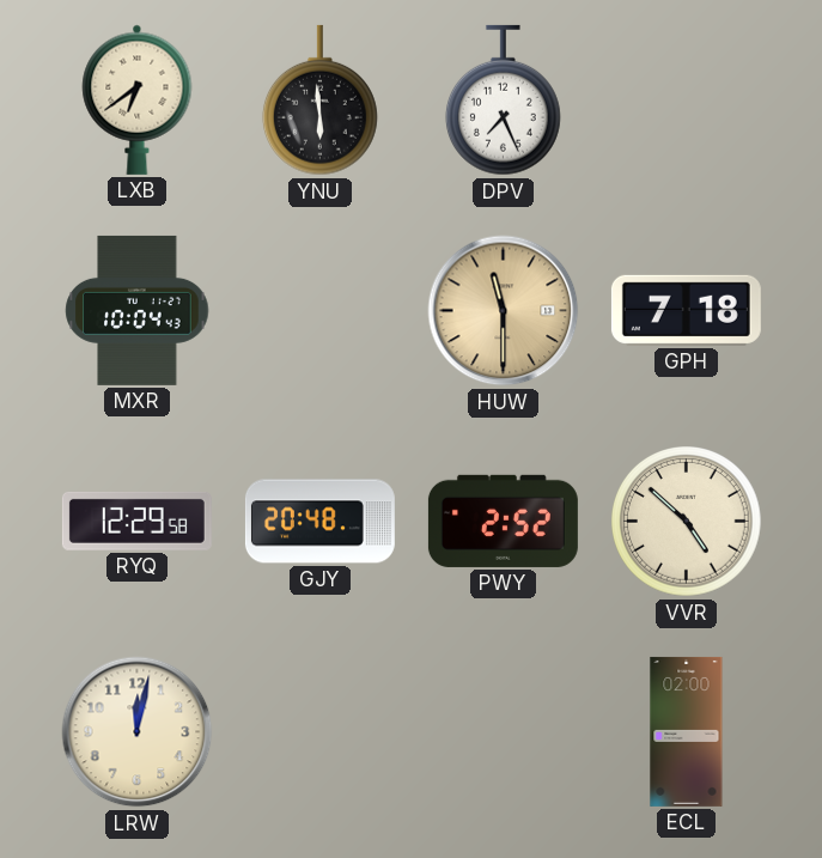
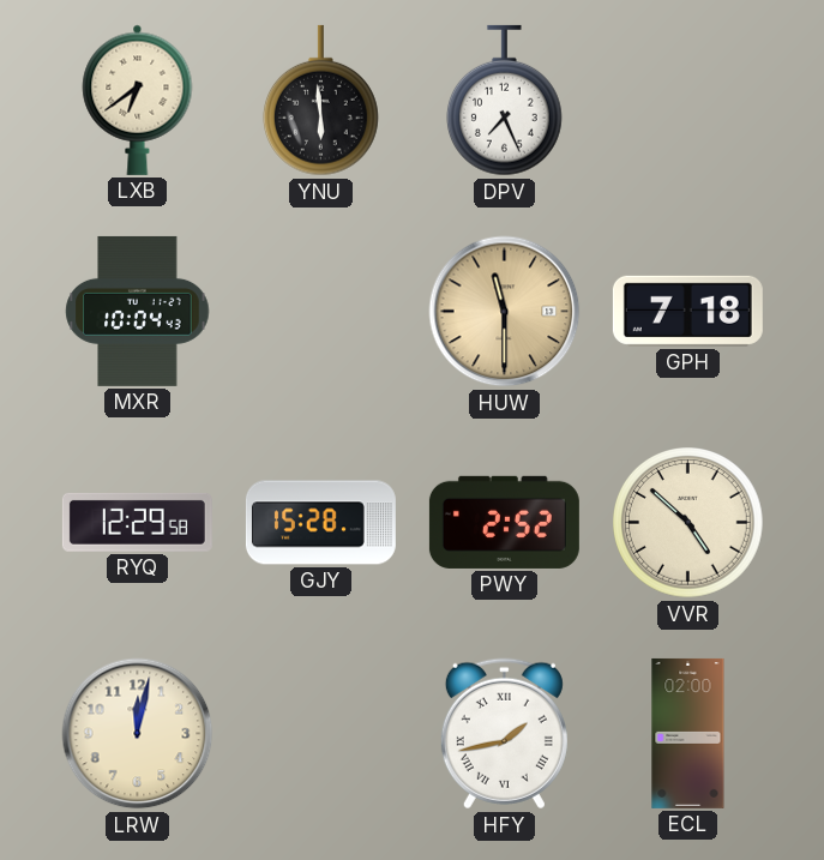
GJY: 20:48 -> 15:28
HFY: none -> 1:43
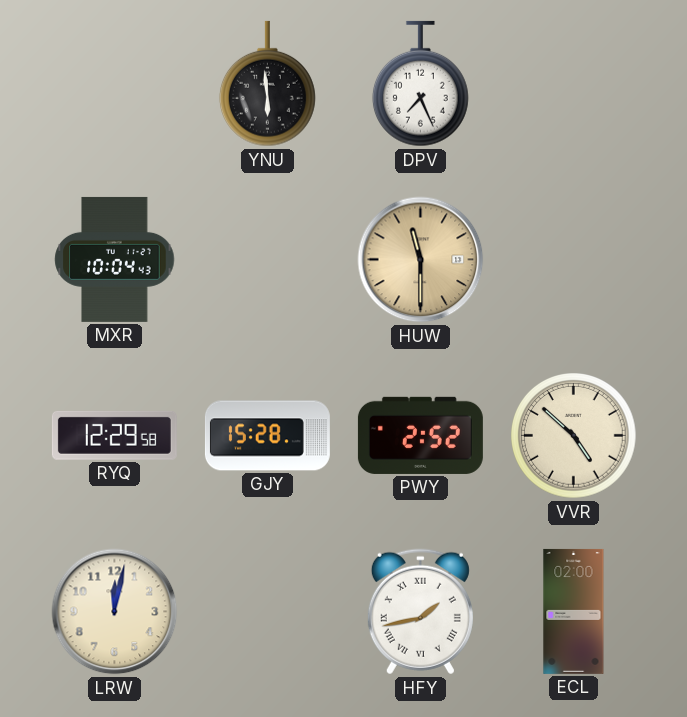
LXB: 6:39 -> none
GPH: 7:18 -> none
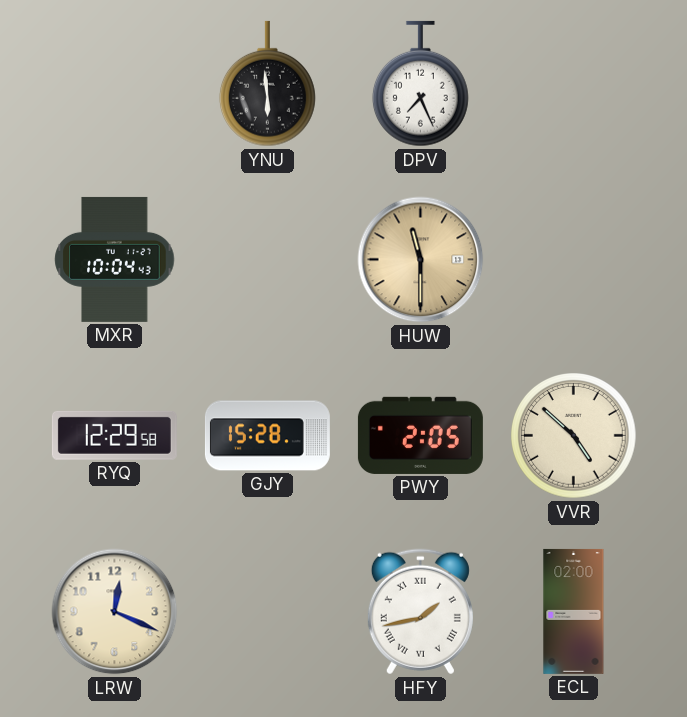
PWY: 2:52 -> 2:05
LRW: 12:02 -> 12:19
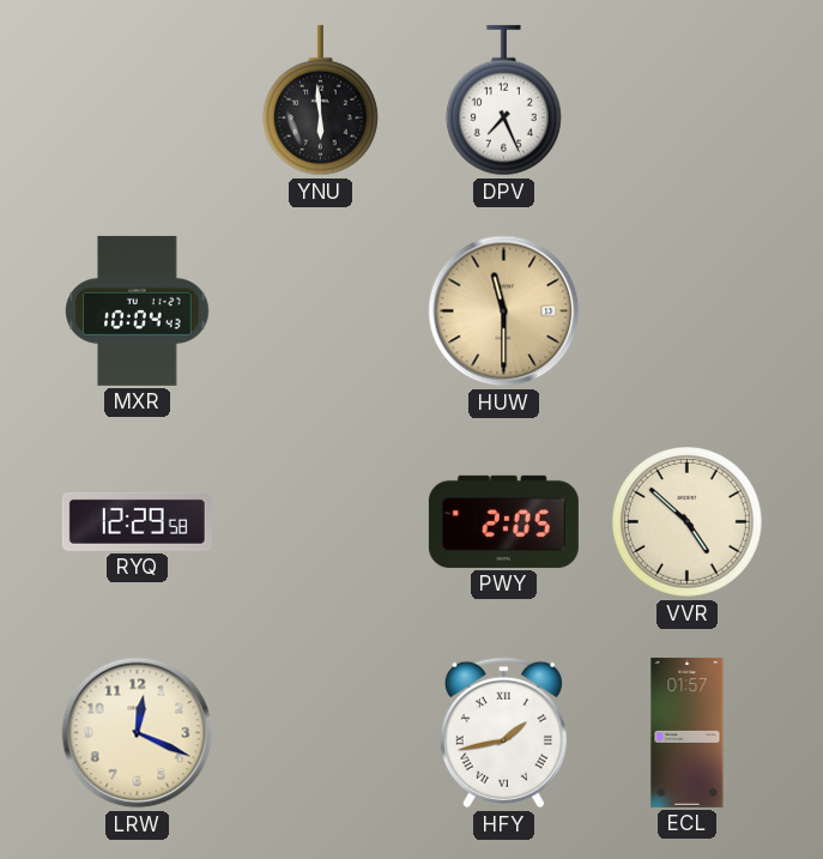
GJY: 15:28 -> none
ECL: 02:00 -> 01:57
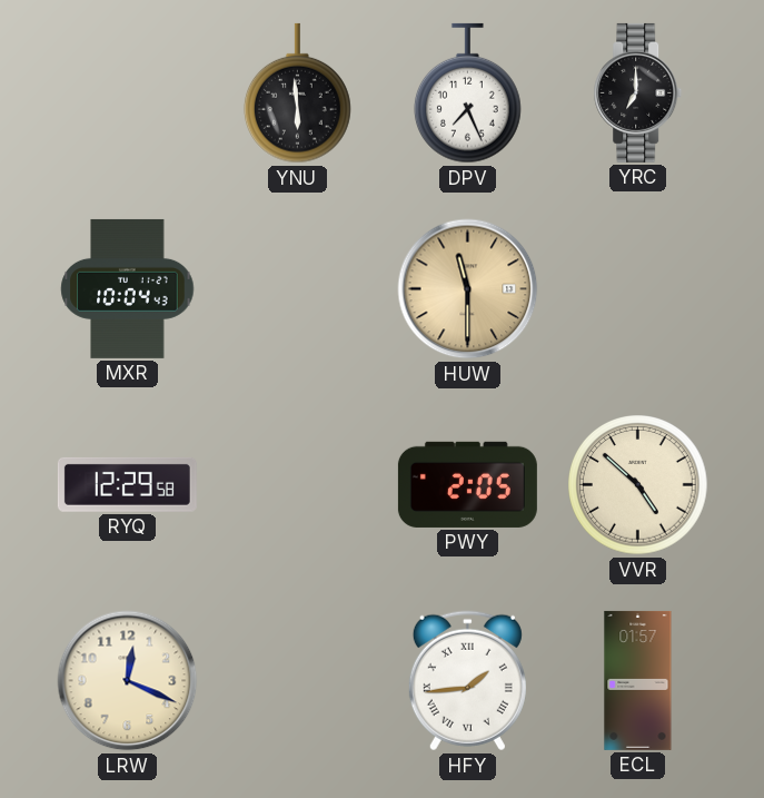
YRC: none -> 7:00
HFY: 1:43 -> 1:44
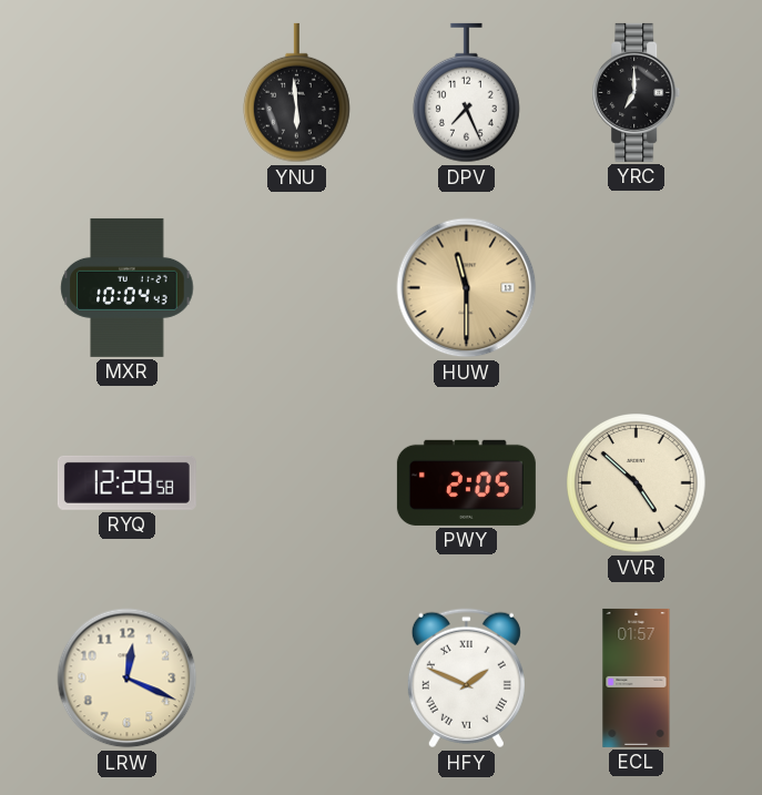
HFY: 1:44 -> 1:49
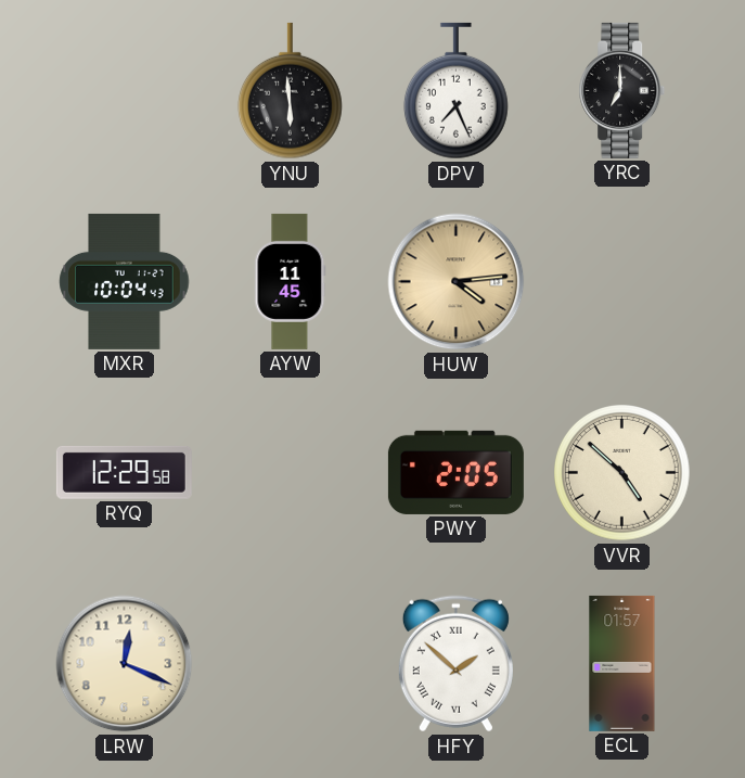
AYW: none -> 11:45
HUW: 11:30 -> 4:14
HFY: 1:49 -> 1:52
